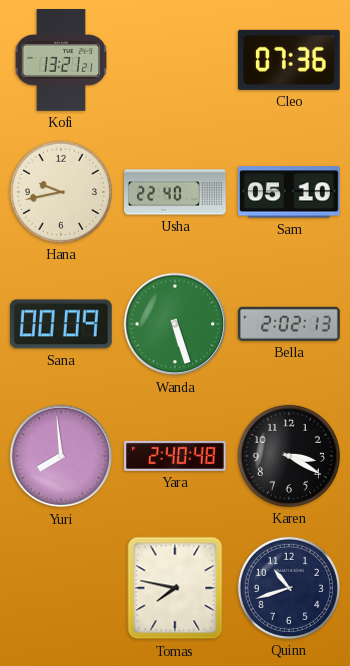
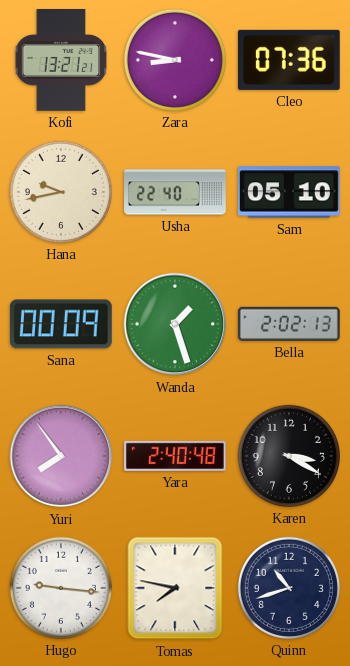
Zara: none -> 8:47
Wanda: 5:27 -> 1:27
Yuri: 7:59 -> 7:54
Hugo: none -> 9:16
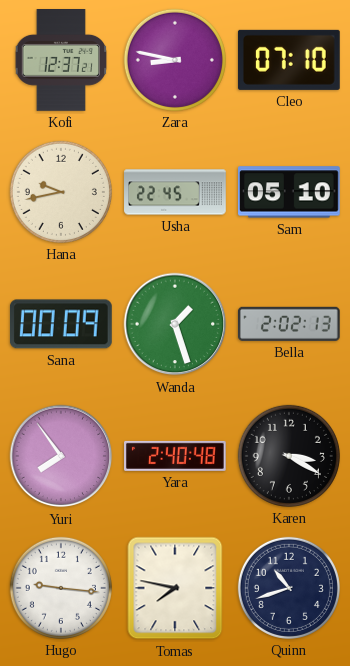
Kofi: 13:21 -> 12:37
Cleo: 07:36 -> 07:10
Usha: 22:40 -> 22:45
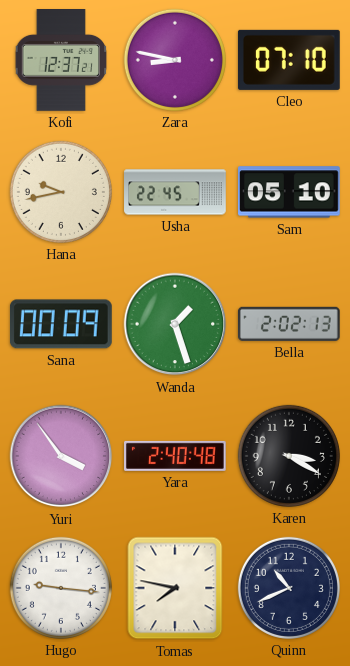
Yuri: 7:54 -> 3:54
Quinn: 10:42 -> 10:41
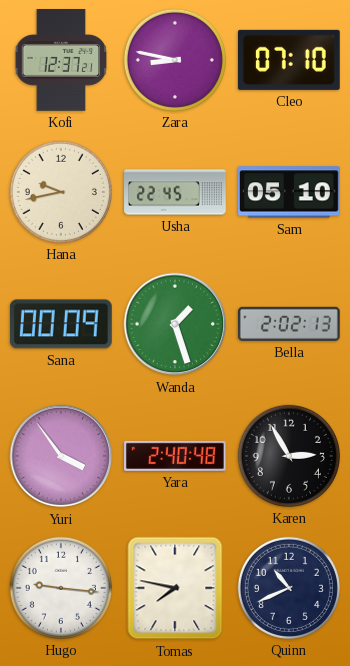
Karen: 3:20 -> 2:55
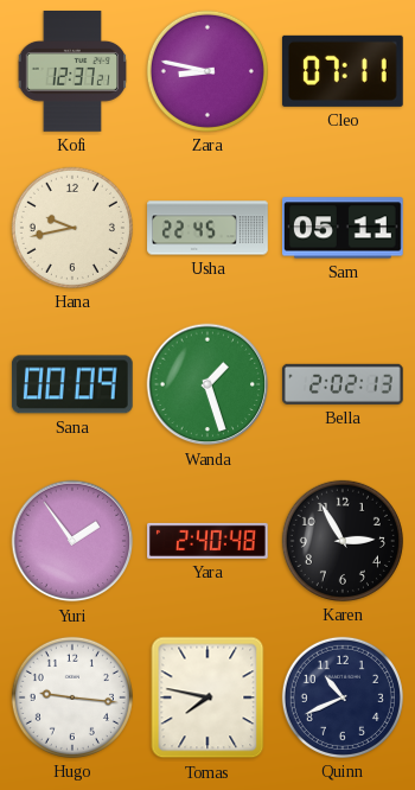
Cleo: 07:10 -> 07:11
Sam: 05:10 -> 05:11
Yuri: 3:54 -> 1:54
